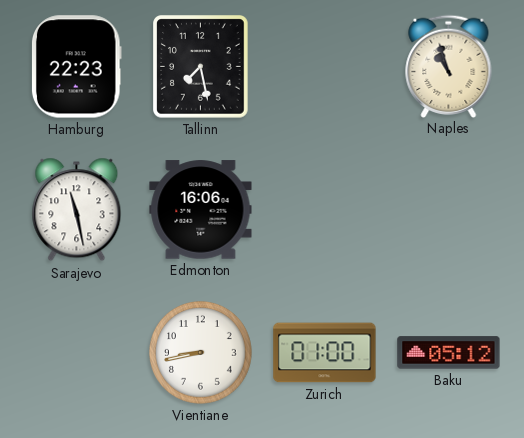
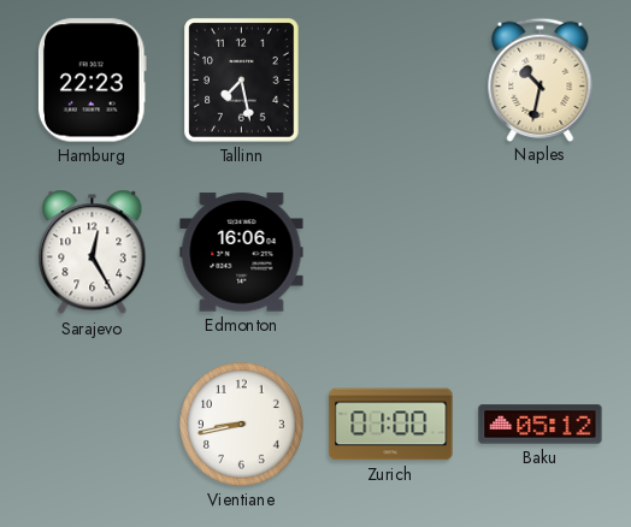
Naples: 10:57 -> 10:32
Sarajevo: 11:28 -> 12:25
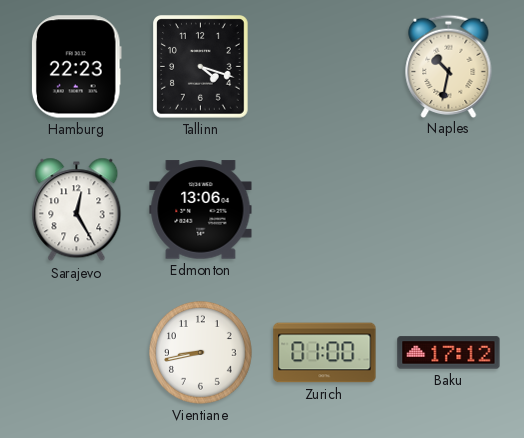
Tallinn: 7:28 -> 4:18
Edmonton: 16:06 -> 13:06
Baku: 05:12 -> 17:12
